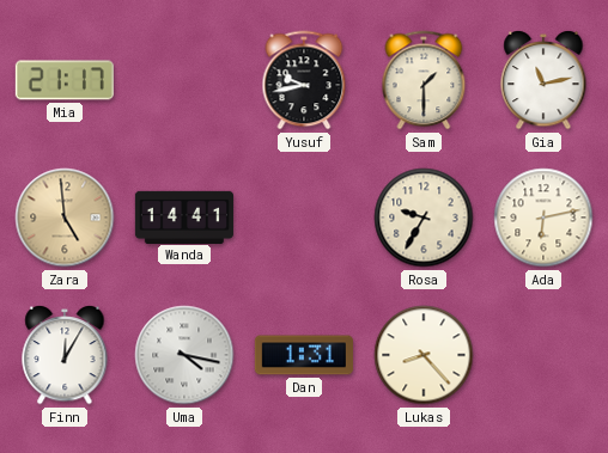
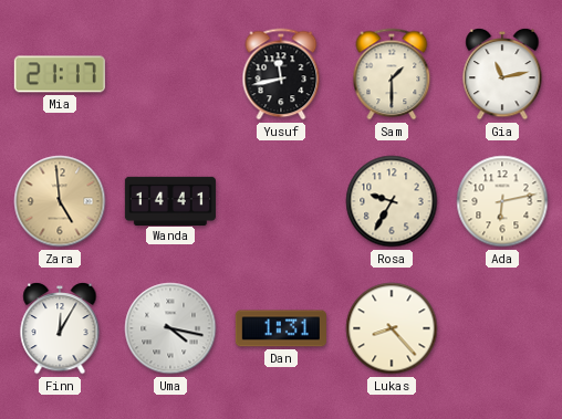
Yusuf: 9:43 -> 11:43
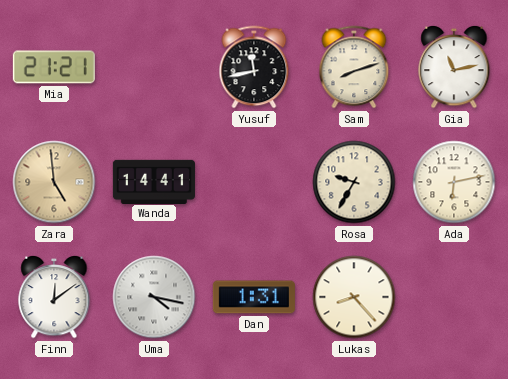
Mia: 21:17 -> 21:21
Sam: 1:30 -> 8:12
Finn: 12:05 -> 12:09
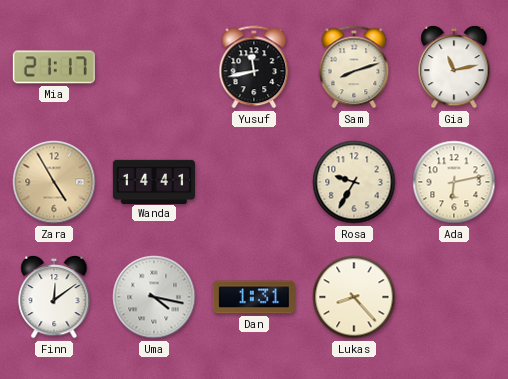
Mia: 21:21 -> 21:17
Zara: 4:59 -> 4:55
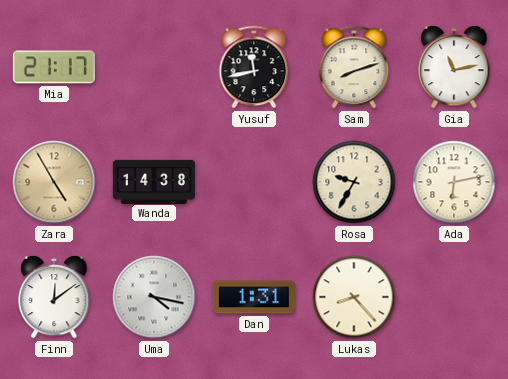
Wanda: 14:41 -> 14:38
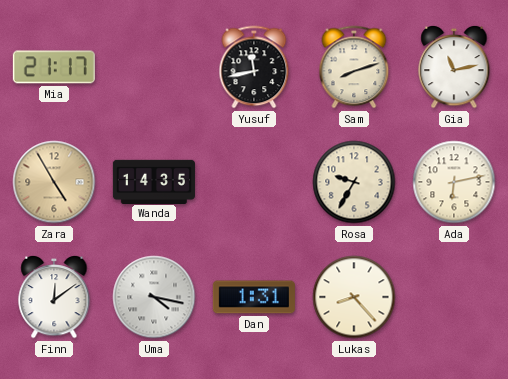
Wanda: 14:38 -> 14:35
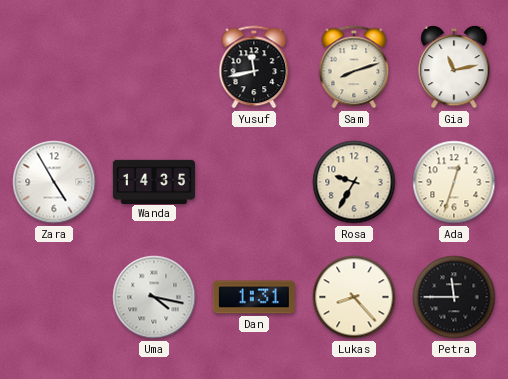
Mia: 21:17 -> none
Zara dial: champagne -> white
Ada: 6:13 -> 12:33
Finn: 12:09 -> none
Petra: none -> 11:45
